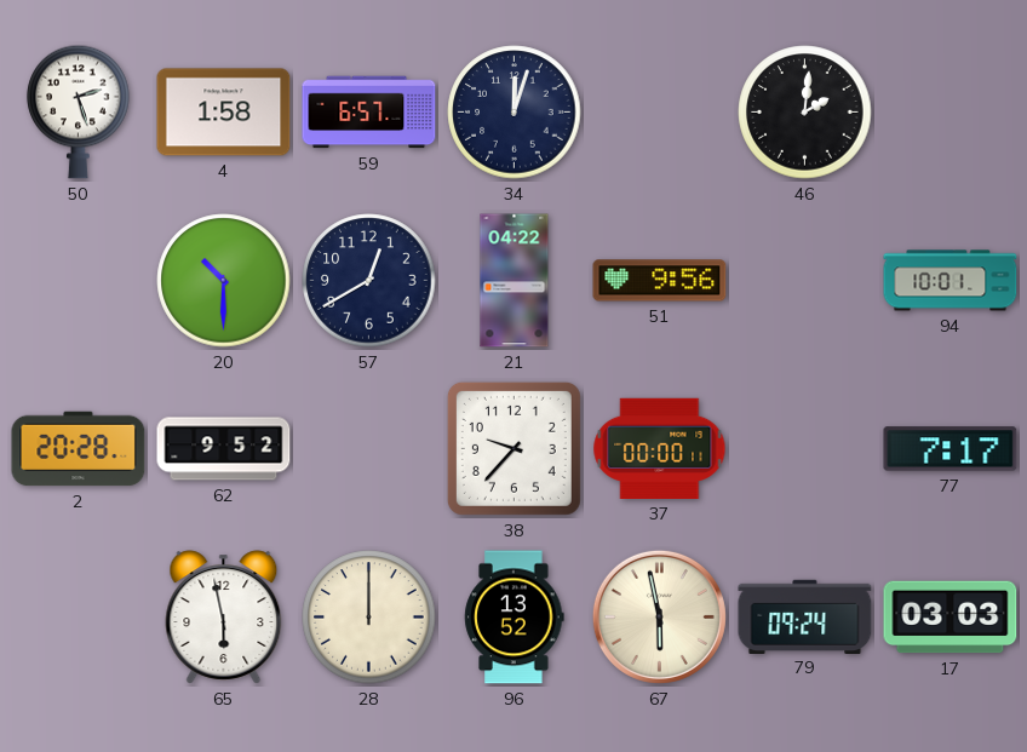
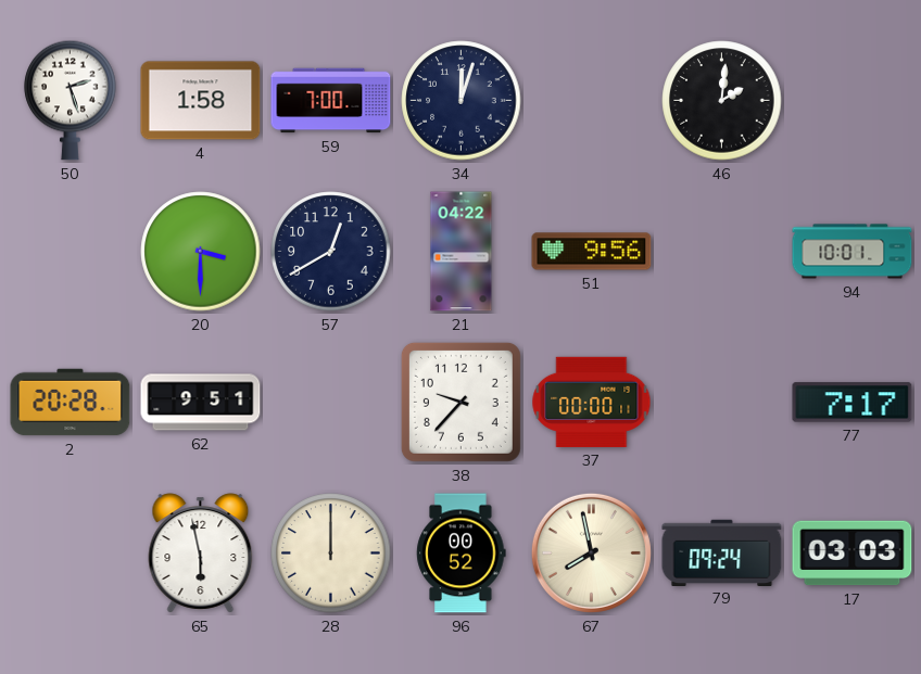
59: 6:57 -> 7:00
20: 10:30 -> 3:30
62: 9:52 -> 9:51
96: 13:52 -> 00:52
67: 5:58 -> 7:58
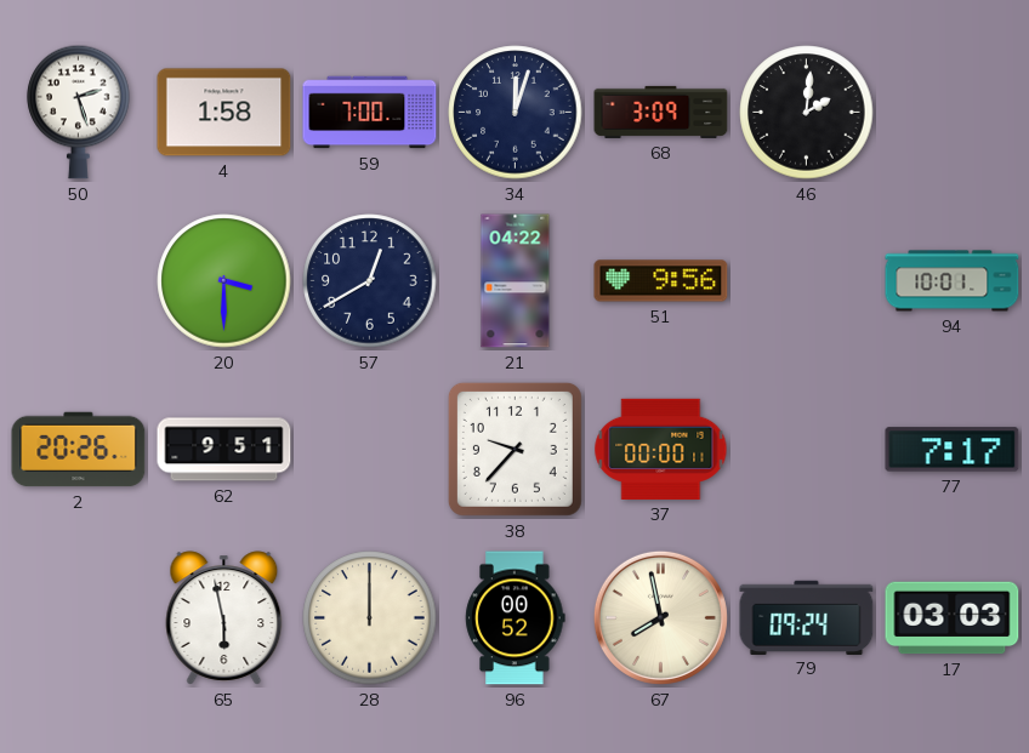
68: none -> 3:09
2: 20:28 -> 20:26
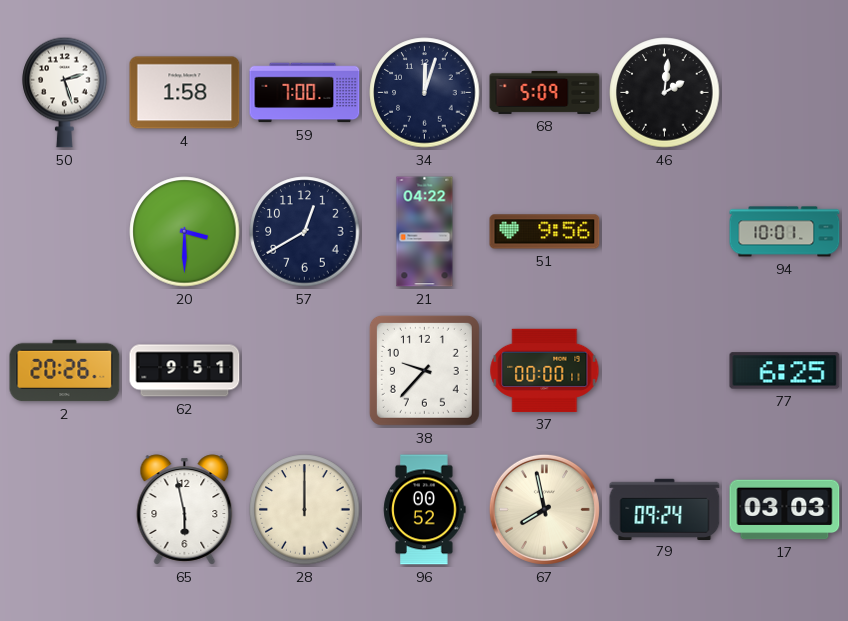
68: 3:09 -> 5:09
77: 7:17 -> 6:25
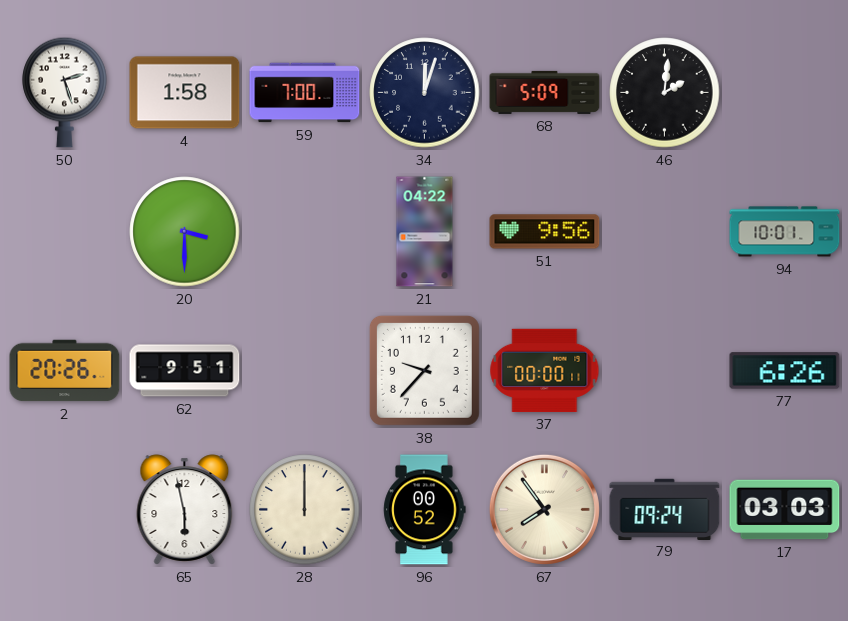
57: 12:40 -> none
77: 6:25 -> 6:26
67: 7:58 -> 7:54
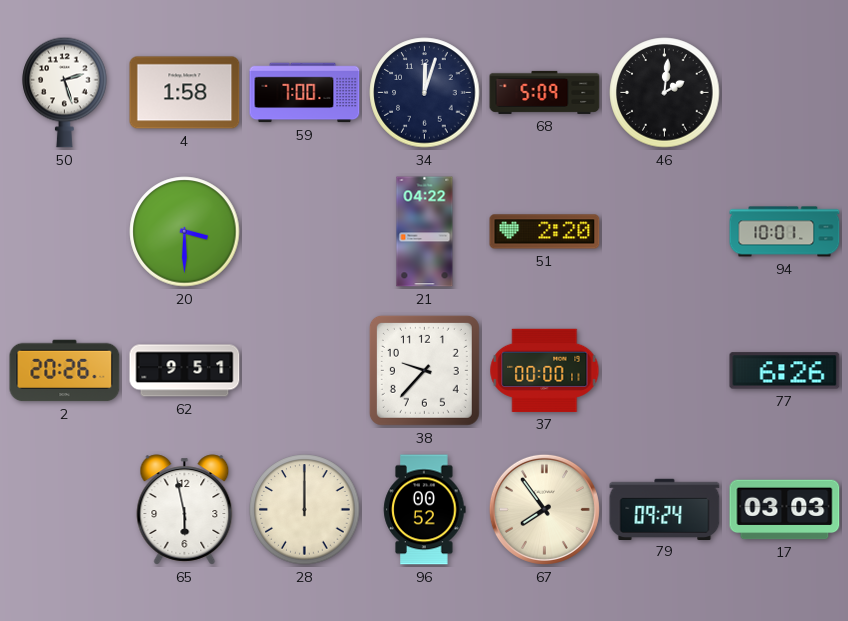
51: 9:56 -> 2:20
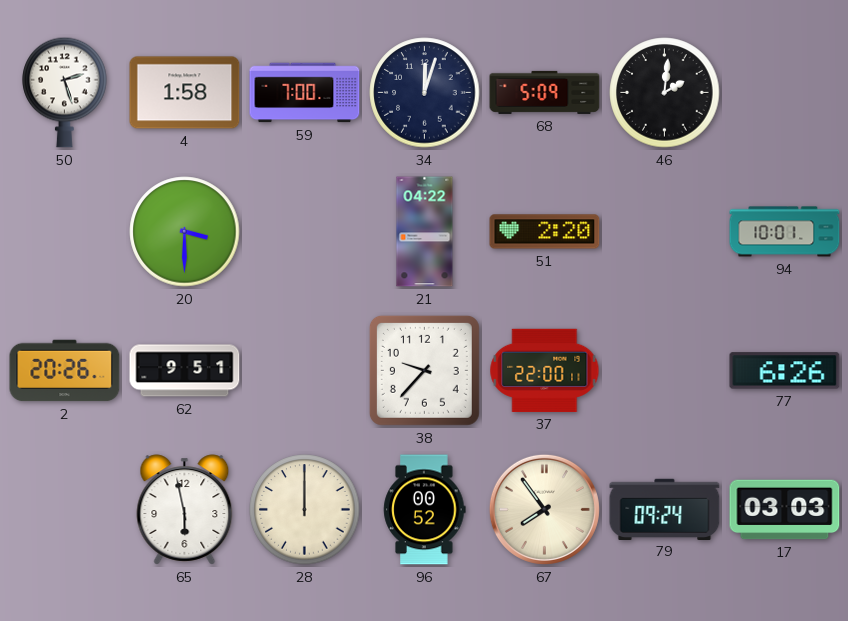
37: 00:00 -> 22:00
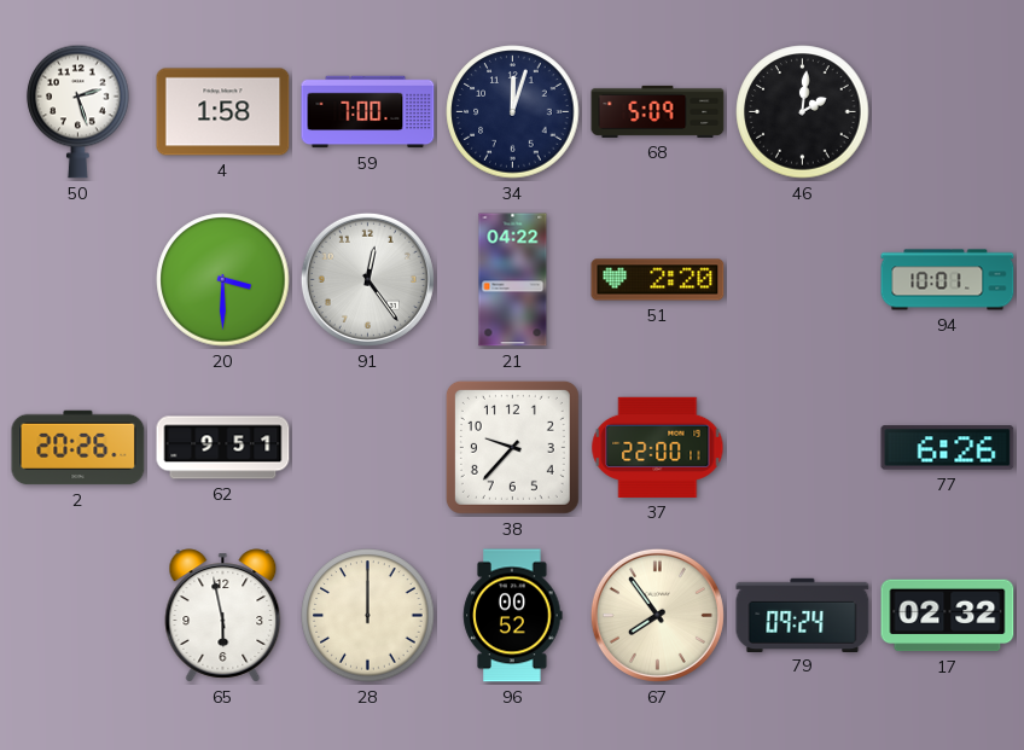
91: none -> 12:24
17: 03:03 -> 02:32
